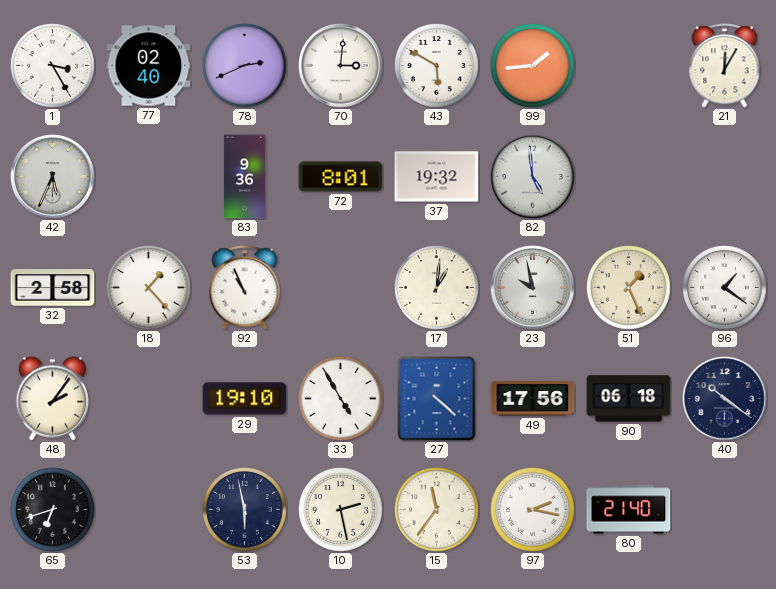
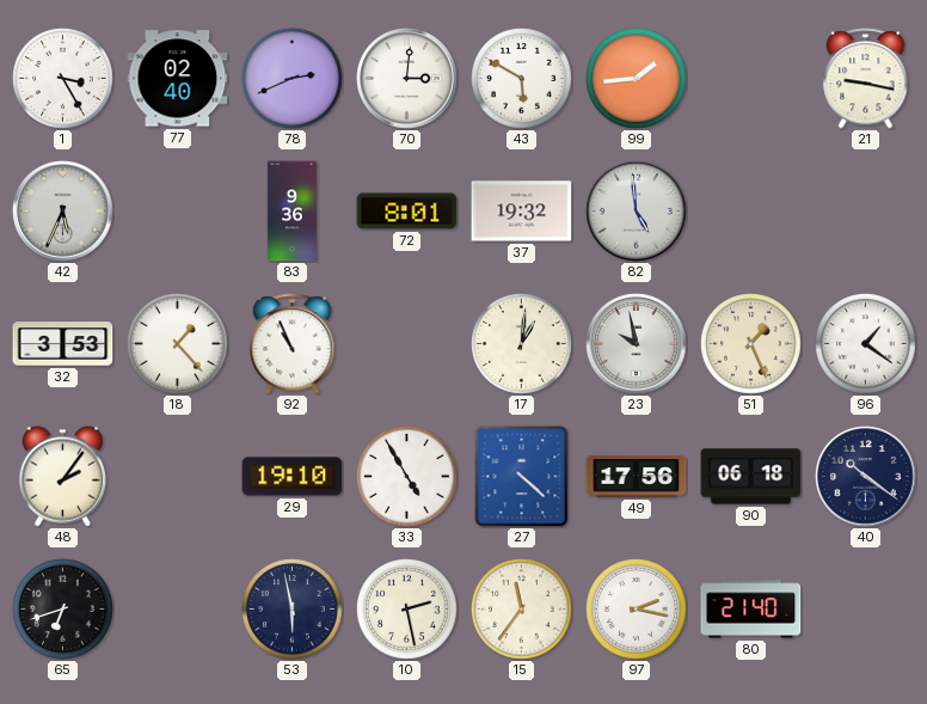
21: 12:05 -> 9:17
32: 2:58 -> 3:53
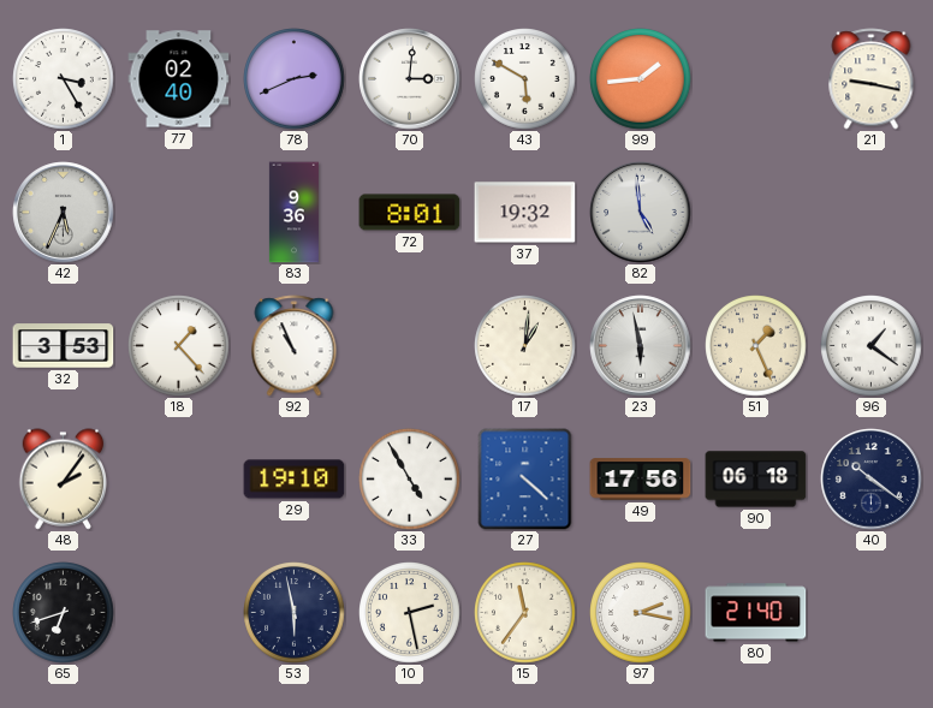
23: 9:58 -> 5:58
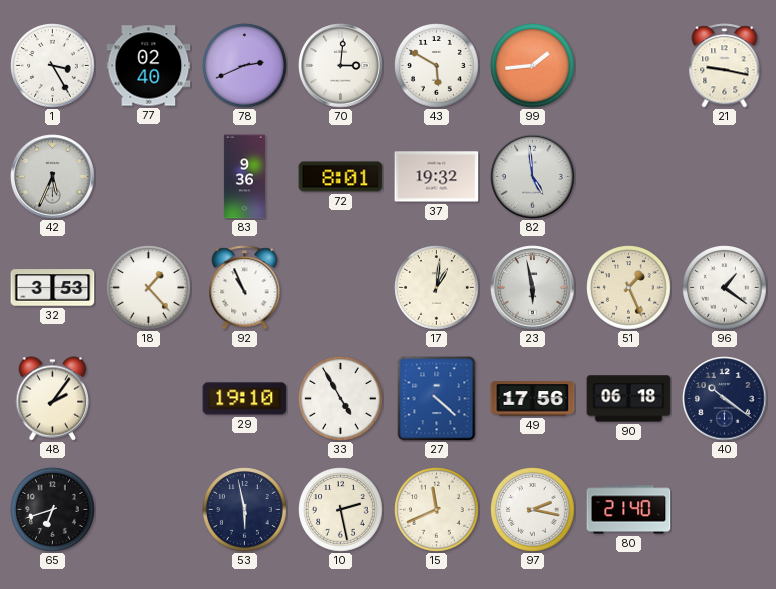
15: 11:36 -> 11:41
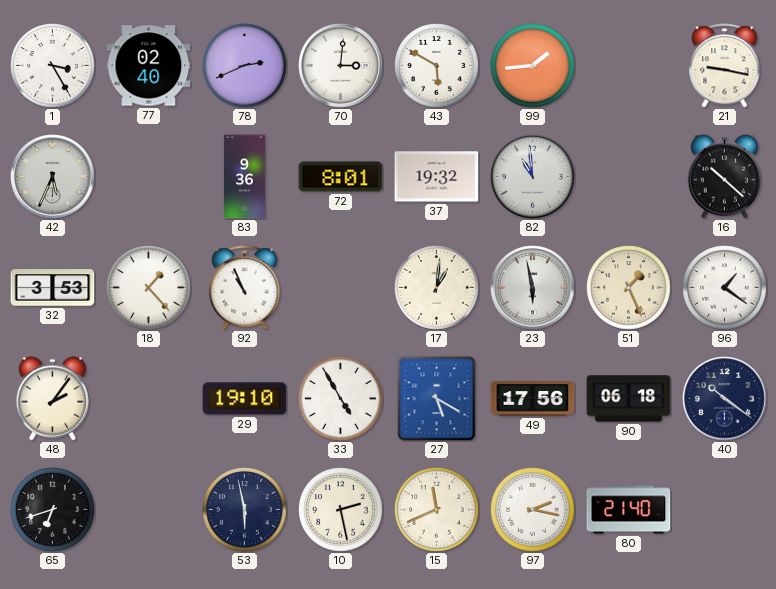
82: 4:59 -> 10:59
16: none -> 10:22
27: 4:22 -> 5:20
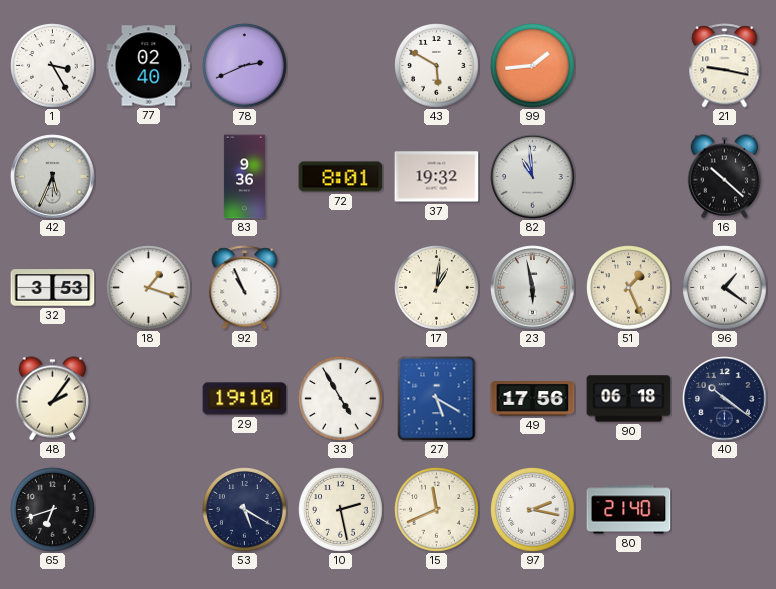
70: 3:01 -> none
18: 1:23 -> 1:18
53: 5:58 -> 5:20
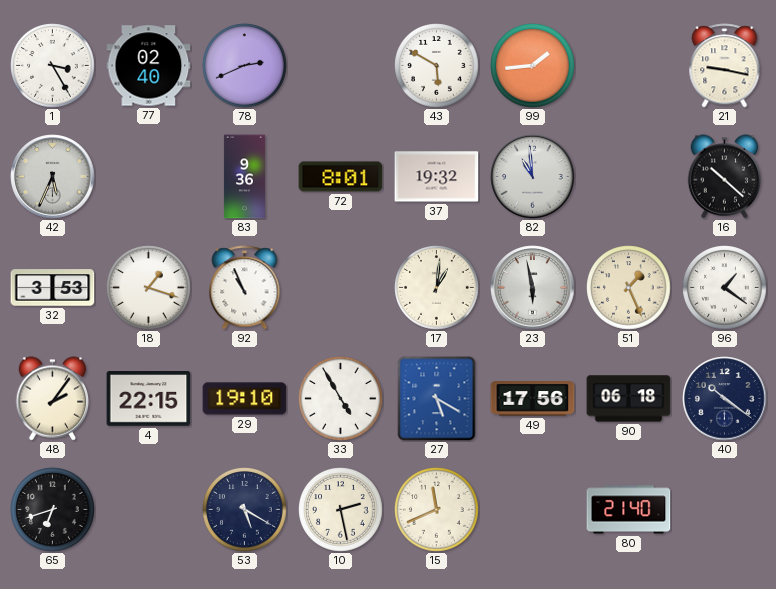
4: none -> 22:15
97: 2:17 -> none
